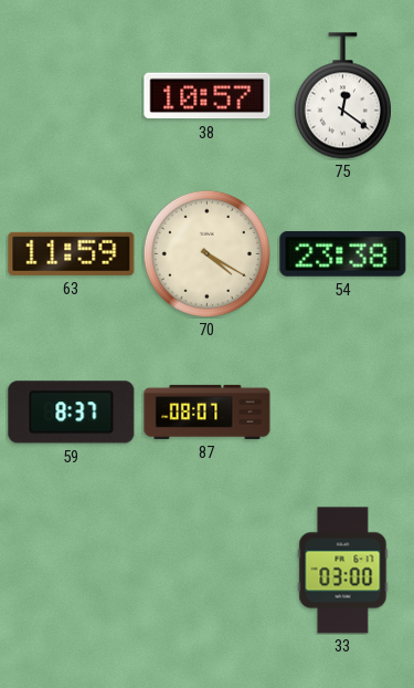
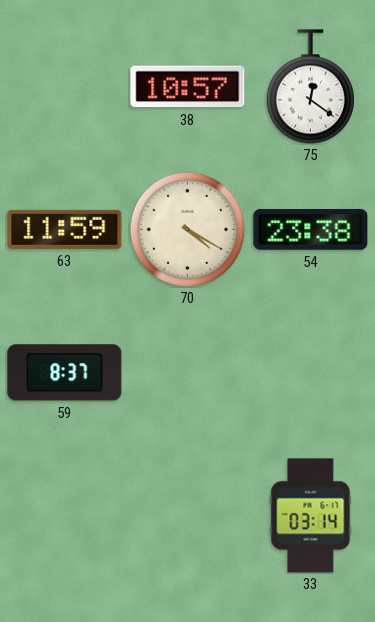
87: 08:07 -> none
33: 03:00 -> 03:14
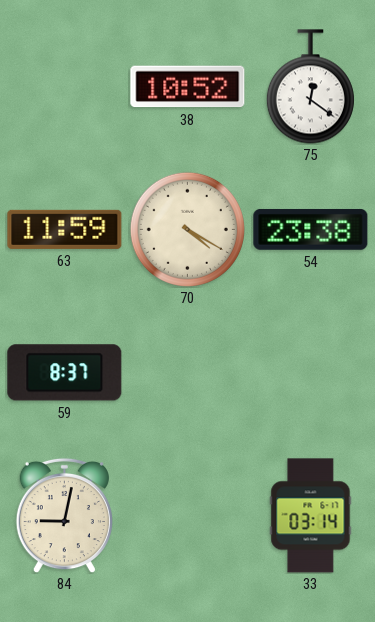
38: 10:57 -> 10:52
84: none -> 9:02
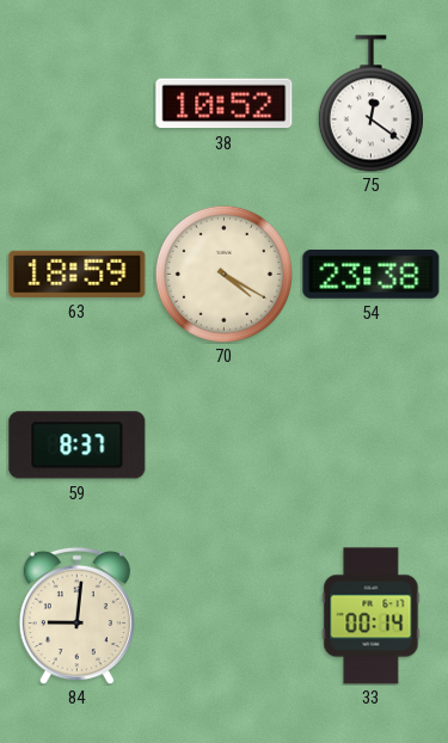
63: 11:59 -> 18:59
84: 9:02 -> 9:01
33: 03:14 -> 00:14
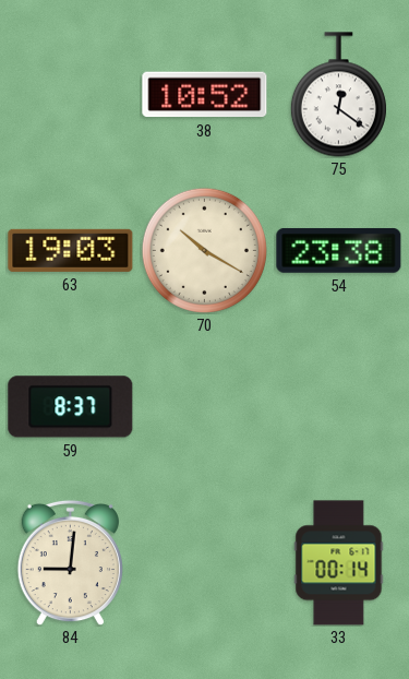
63: 18:59 -> 19:03
70: 4:20 -> 10:20
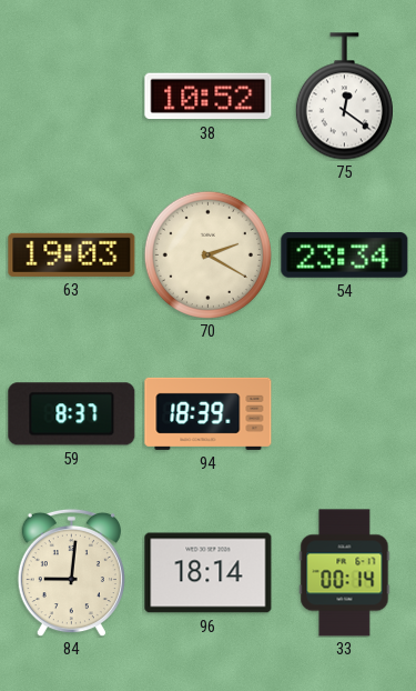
70: 10:20 -> 2:20
54: 23:38 -> 23:34
94: none -> 18:39
96: none -> 18:14
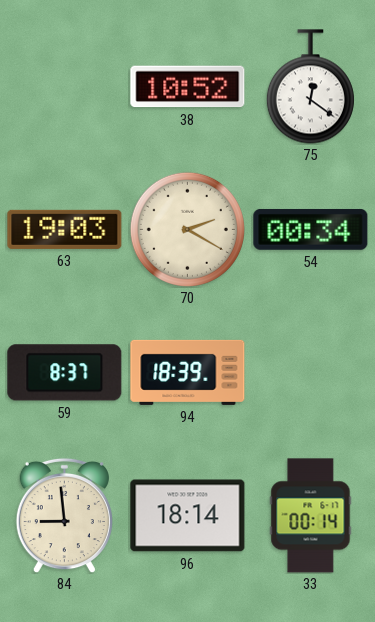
54: 23:34 -> 00:34
84: 9:01 -> 8:59
